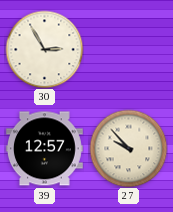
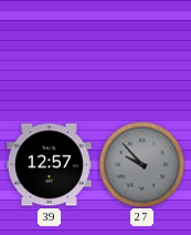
30: 2:55 -> none
27 dial: cream -> grey
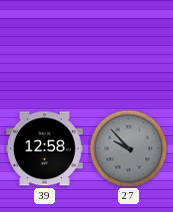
39: 12:57 -> 12:58
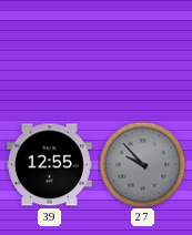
39: 12:58 -> 12:55
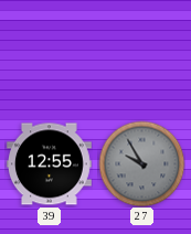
27: 9:53 -> 9:55
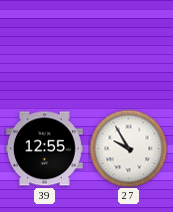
27 dial: grey -> white
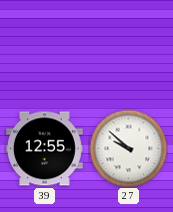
27: 9:55 -> 9:52
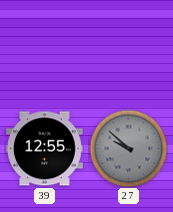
27 dial: white -> grey
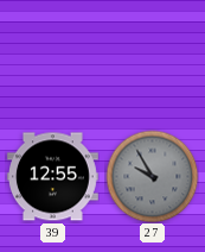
27: 9:52 -> 9:55
